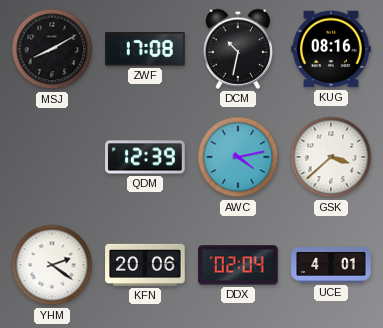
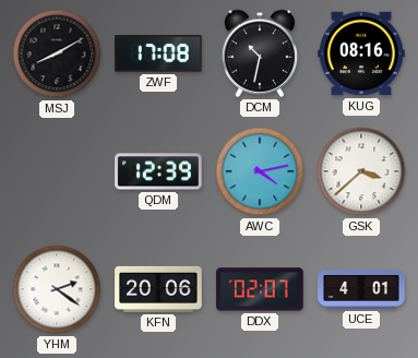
DDX: 02:04 -> 02:07
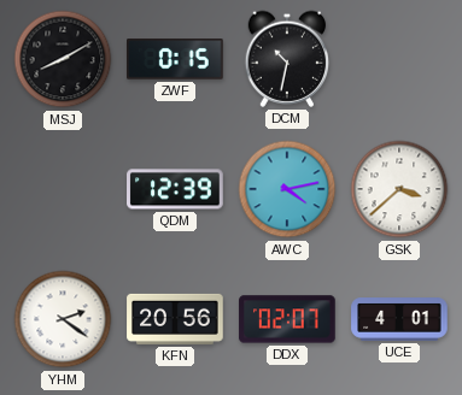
ZWF: 17:08 -> 0:15
KUG: 08:16 -> none
KFN: 20:06 -> 20:56
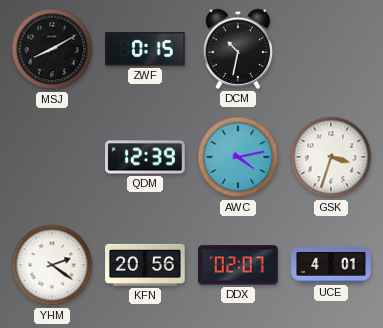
GSK: 3:38 -> 3:33
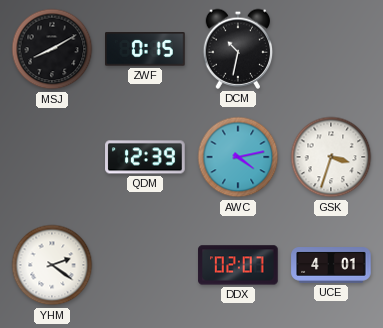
KFN: 20:56 -> none
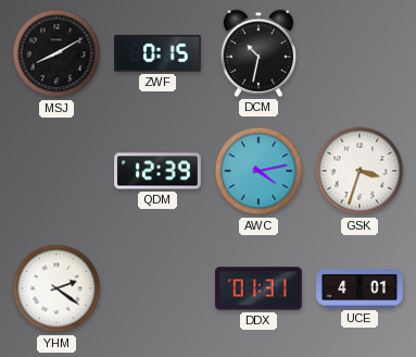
DDX: 02:07 -> 01:31
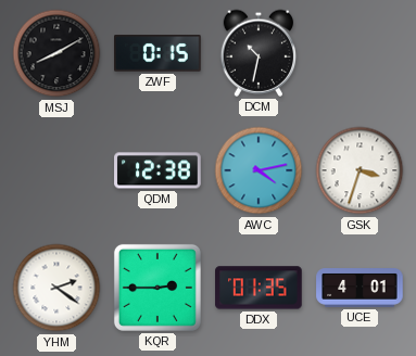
QDM: 12:39 -> 12:38
KQR: none -> 2:45
DDX: 01:31 -> 01:35
